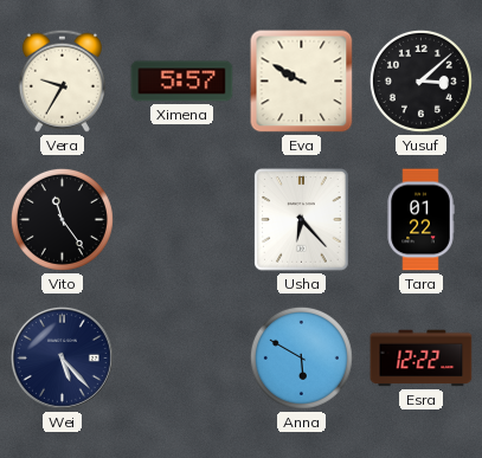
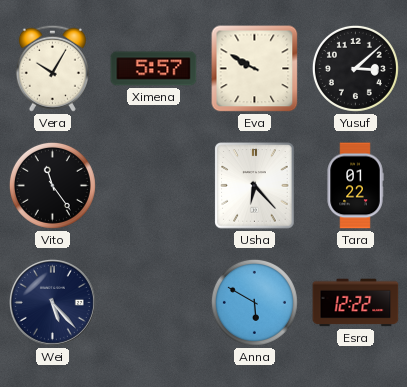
Vera: 9:35 -> 10:05
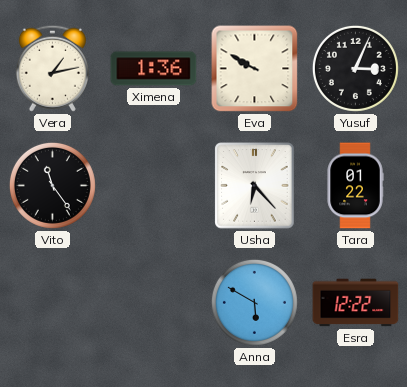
Vera: 10:05 -> 1:13
Ximena: 5:57 -> 1:36
Yusuf: 3:08 -> 3:04
Wei: 5:23 -> none
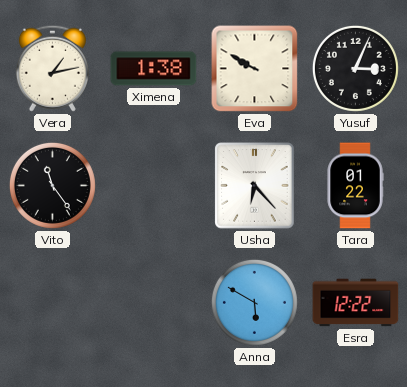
Ximena: 1:36 -> 1:38
